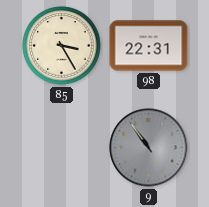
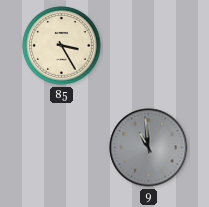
98: 22:31 -> none
9: 10:54 -> 10:59
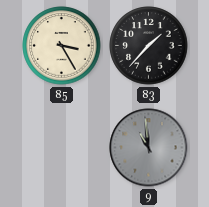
83: none -> 1:37
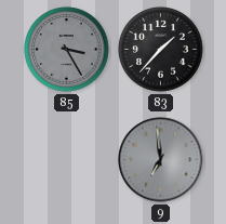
85 dial: cream -> grey
9: 10:59 -> 6:59
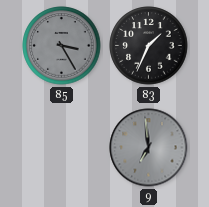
83: 1:37 -> 1:34
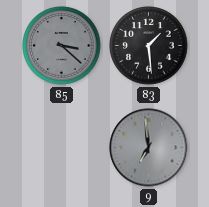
85: 3:25 -> 3:22
83: 1:34 -> 1:29
